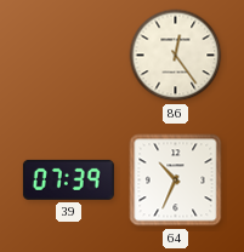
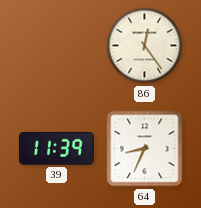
39: 07:39 -> 11:39
64: 10:34 -> 8:34
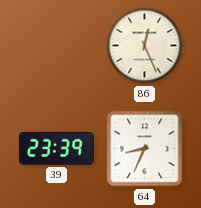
86: 12:24 -> 12:26
39: 11:39 -> 23:39
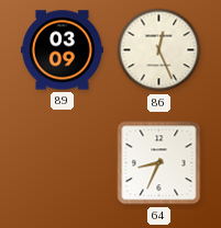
89: none -> 03:09
39: 23:39 -> none
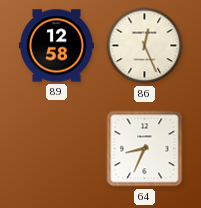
89: 03:09 -> 12:58
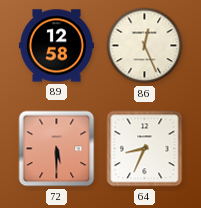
72: none -> 5:30
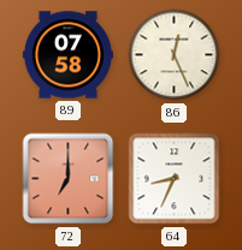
89: 12:58 -> 07:58
72: 5:30 -> 7:00
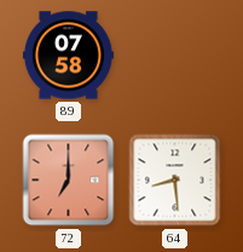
86: 12:26 -> none
64: 8:34 -> 8:29
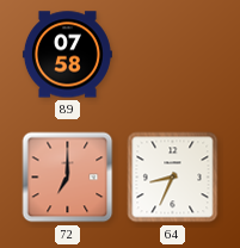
64: 8:29 -> 8:34
